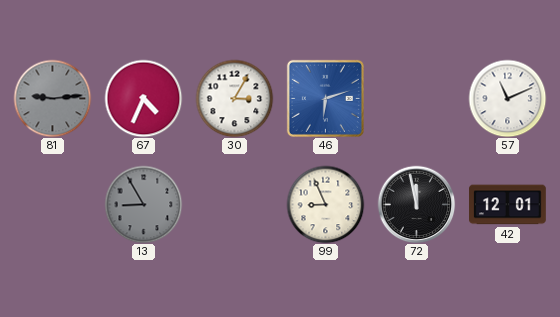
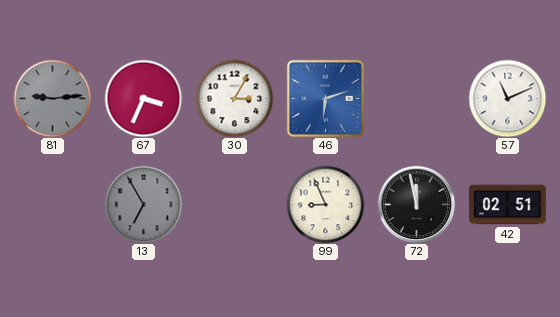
67: 4:34 -> 3:34
13: 8:55 -> 6:55
42: 12:01 -> 02:51
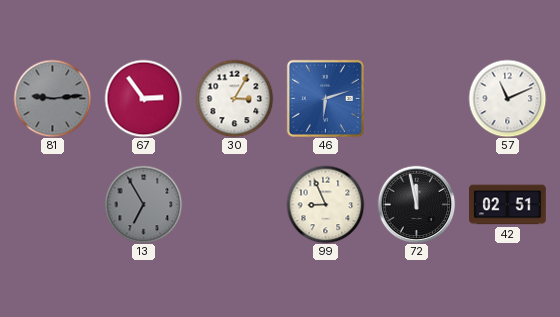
67: 3:34 -> 2:54
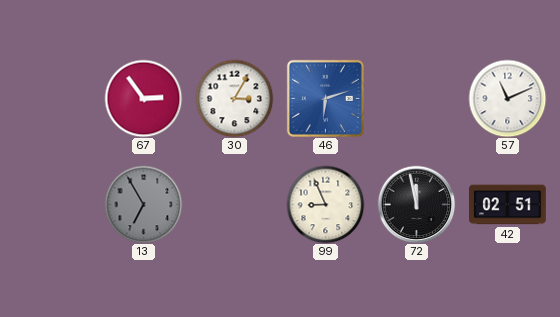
81: 9:14 -> none
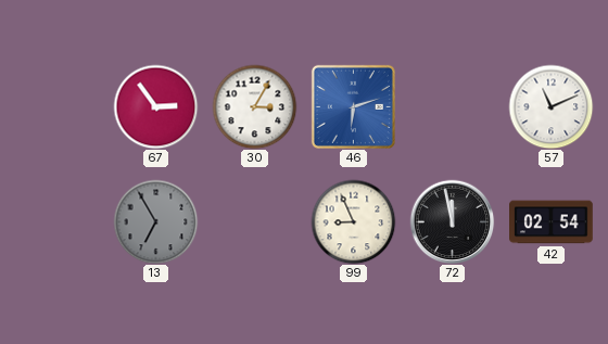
42: 02:51 -> 02:54
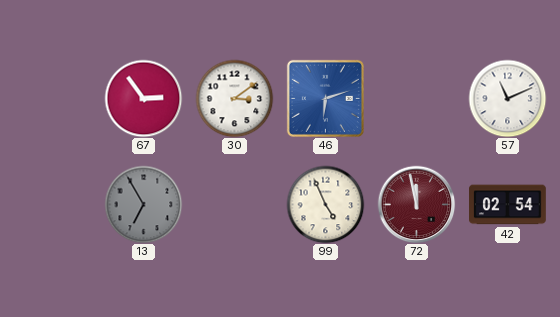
30: 3:05 -> 3:09
99: 8:56 -> 4:56
72 dial: black -> burgundy
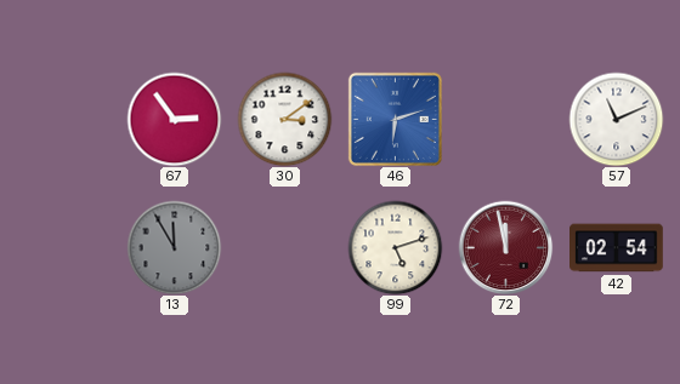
13: 6:55 -> 11:55
99: 4:56 -> 5:12
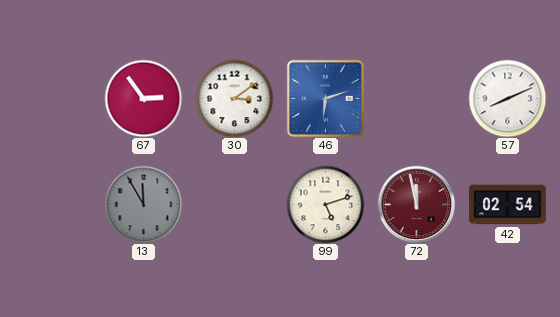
57: 11:11 -> 8:11
